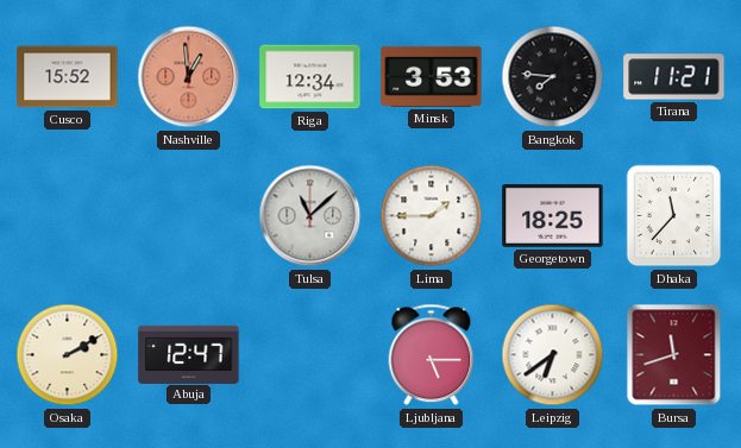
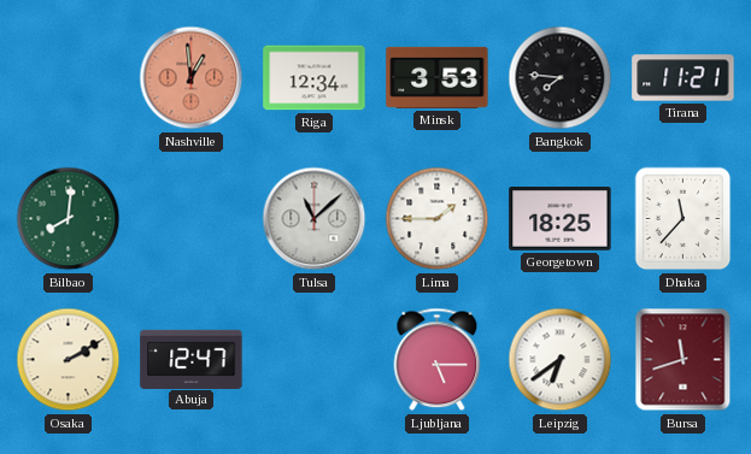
Cusco: 15:52 -> none
Bilbao: none -> 8:01
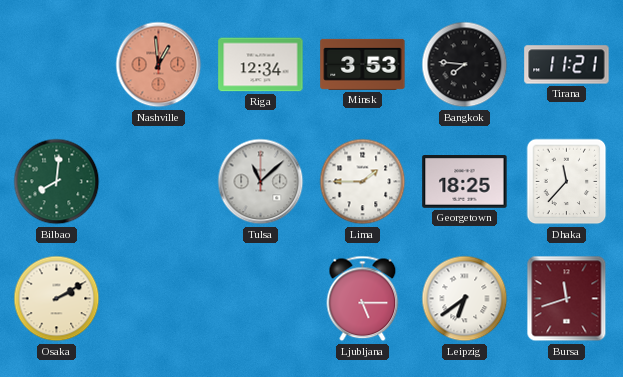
Abuja: 12:47 -> none
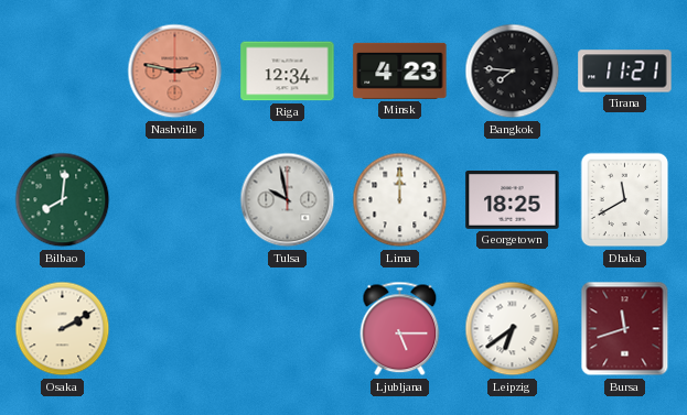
Nashville: 12:59 -> 2:47
Minsk: 3:53 -> 4:23
Tulsa: 11:08 -> 9:58
Lima: 1:45 -> 12:00
Dhaka: 11:37 -> 11:40
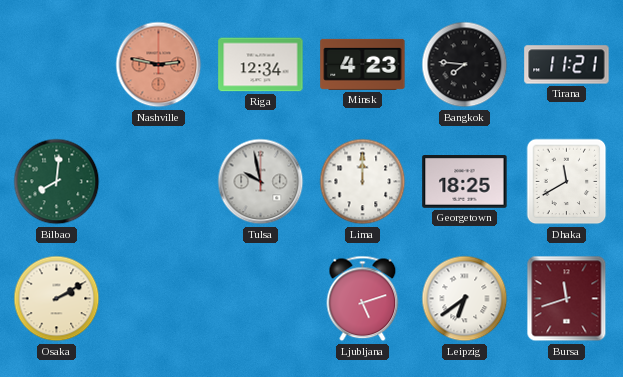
Ljubljana: 5:15 -> 5:12
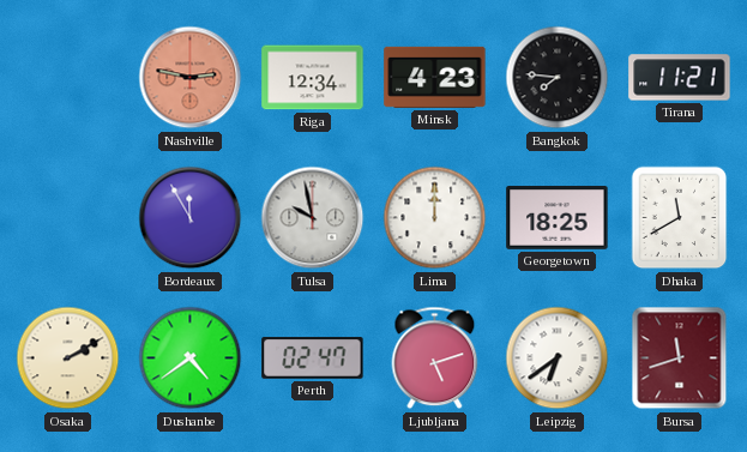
Bilbao: 8:01 -> none
Bordeaux: none -> 11:55
Dushanbe: none -> 4:39
Perth: none -> 02:47
